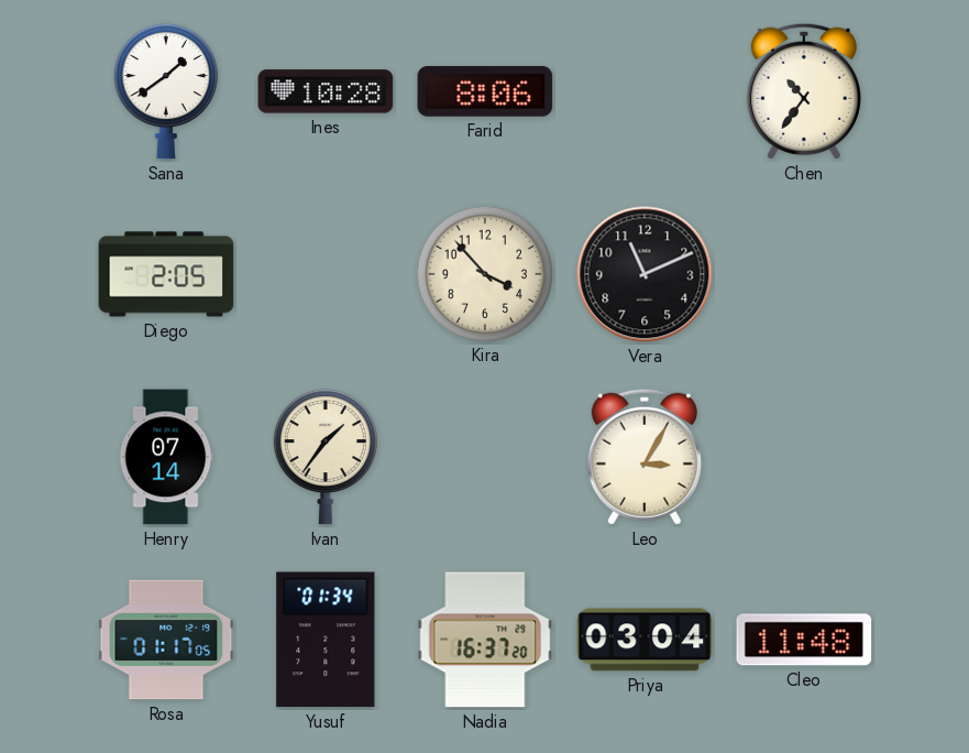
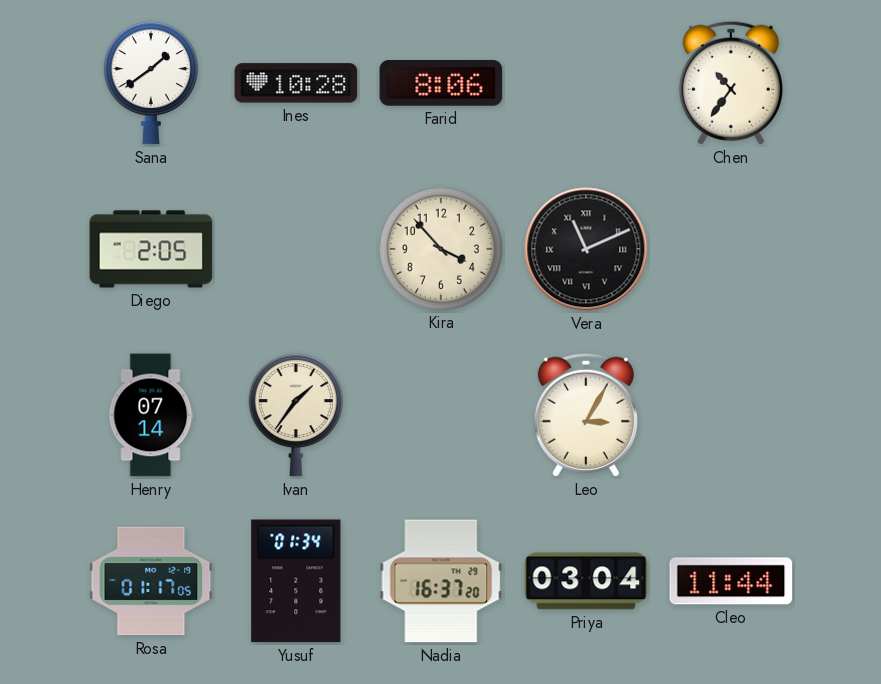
Vera numerals: Arabic -> Roman
Cleo: 11:48 -> 11:44
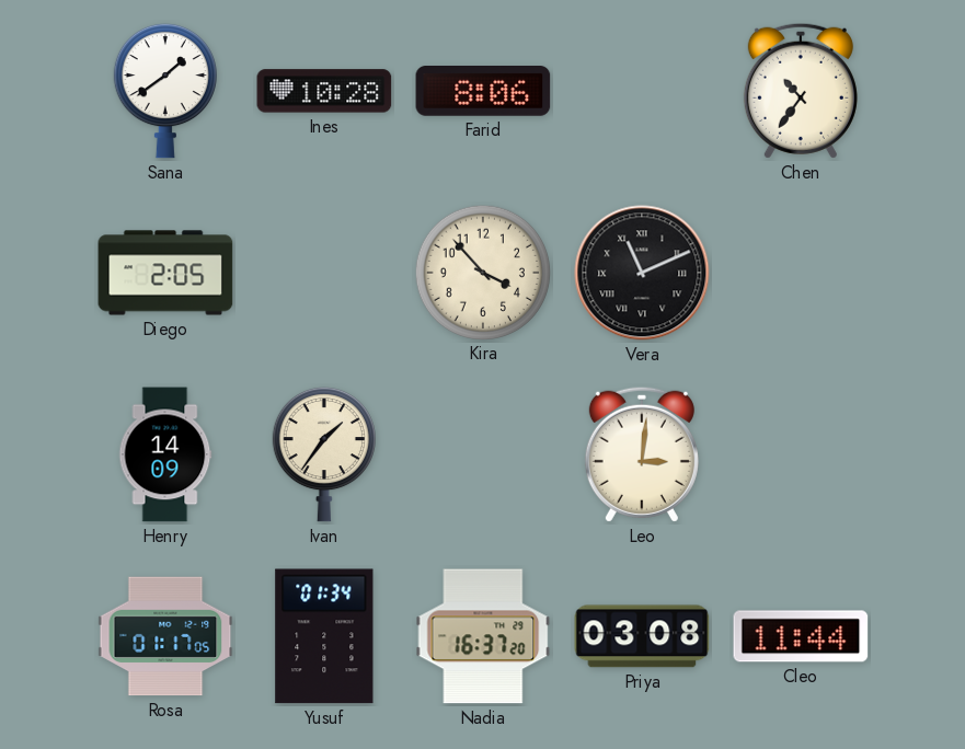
Henry: 07:14 -> 14:09
Leo: 3:05 -> 3:01
Priya: 03:04 -> 03:08
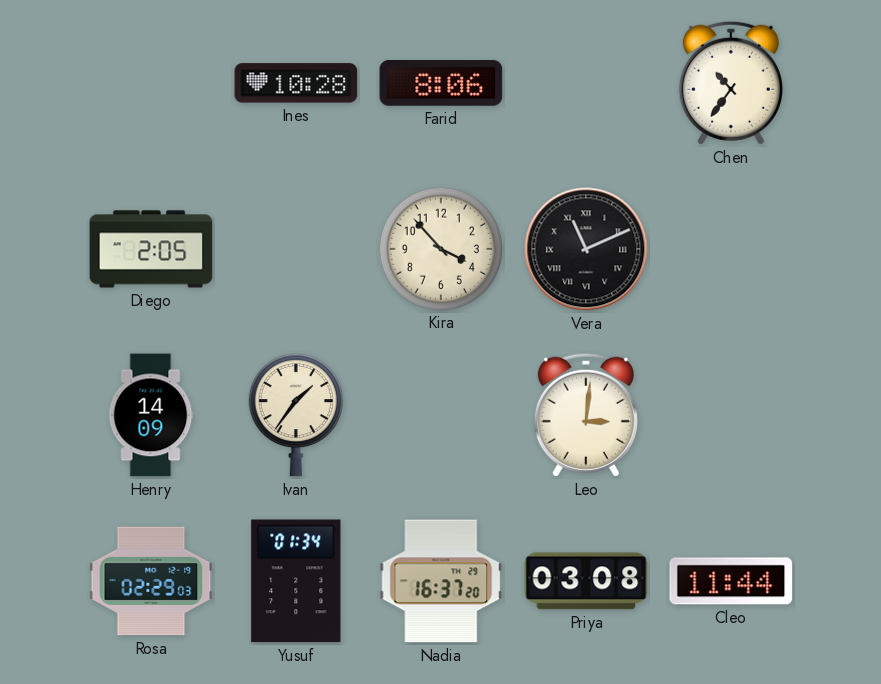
Sana: 1:39 -> none
Rosa: 01:17 -> 02:29
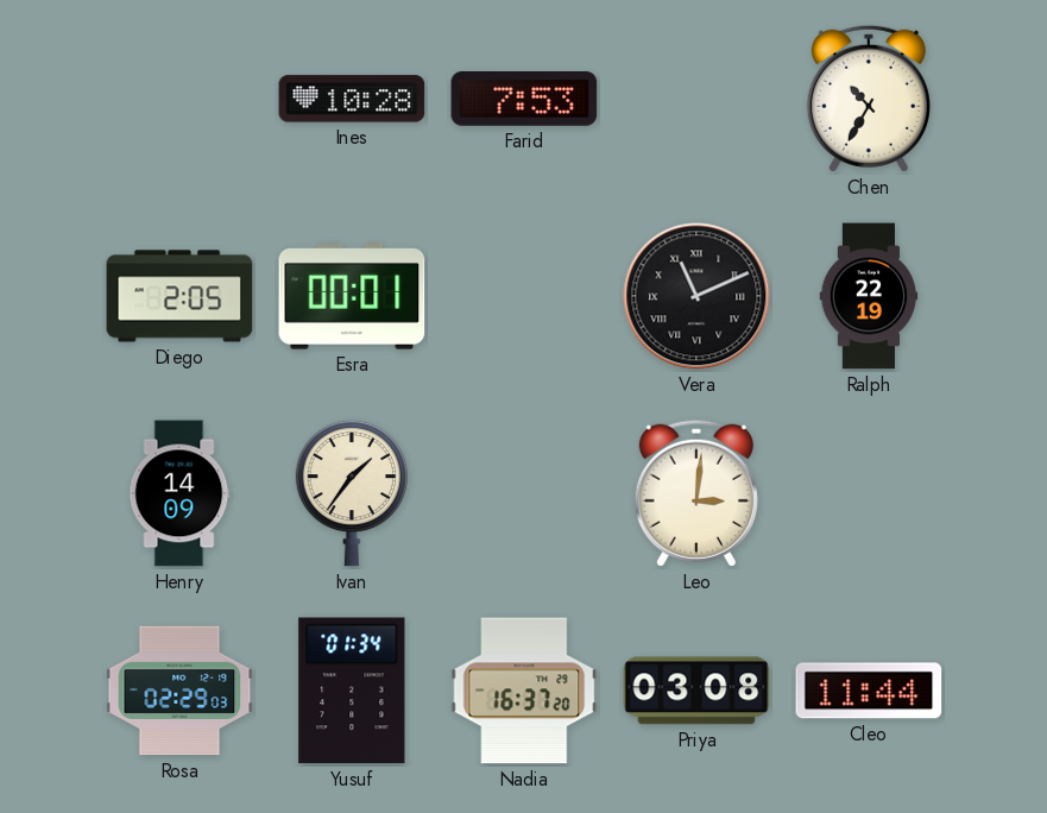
Farid: 8:06 -> 7:53
Chen: 10:36 -> 10:35
Esra: none -> 00:01
Kira: 3:53 -> none
Ralph: none -> 22:19
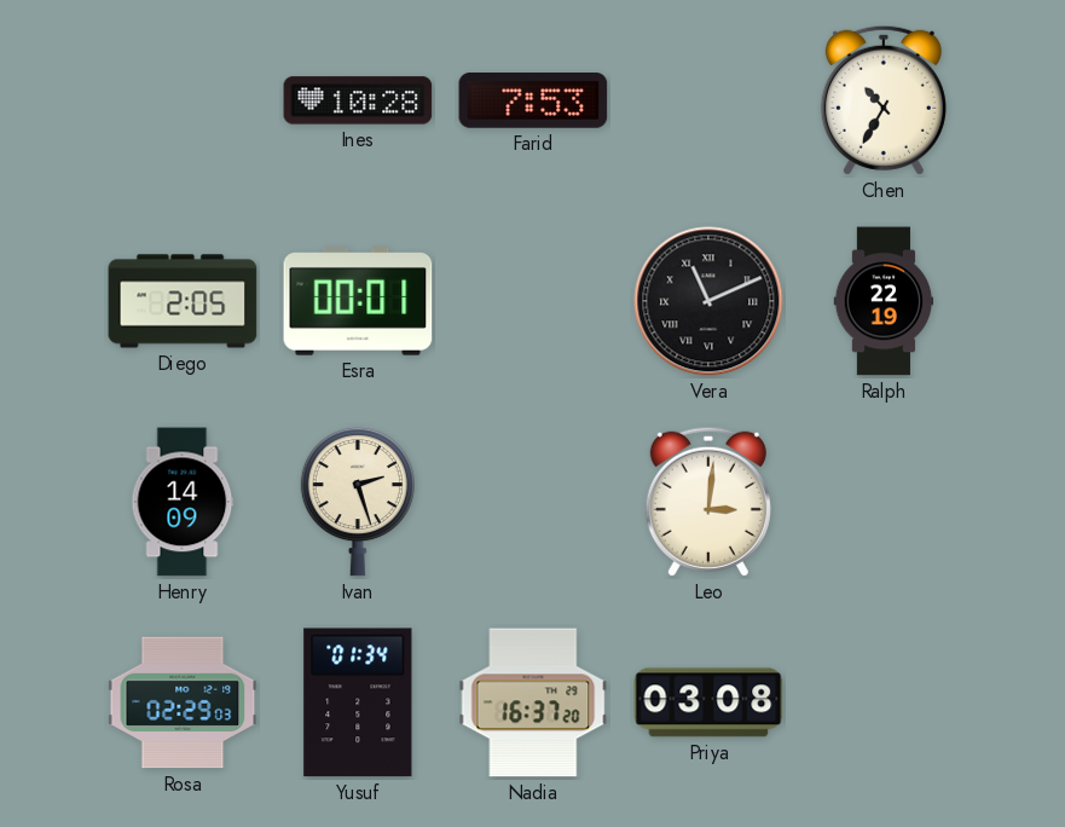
Ivan: 1:36 -> 2:27
Cleo: 11:44 -> none
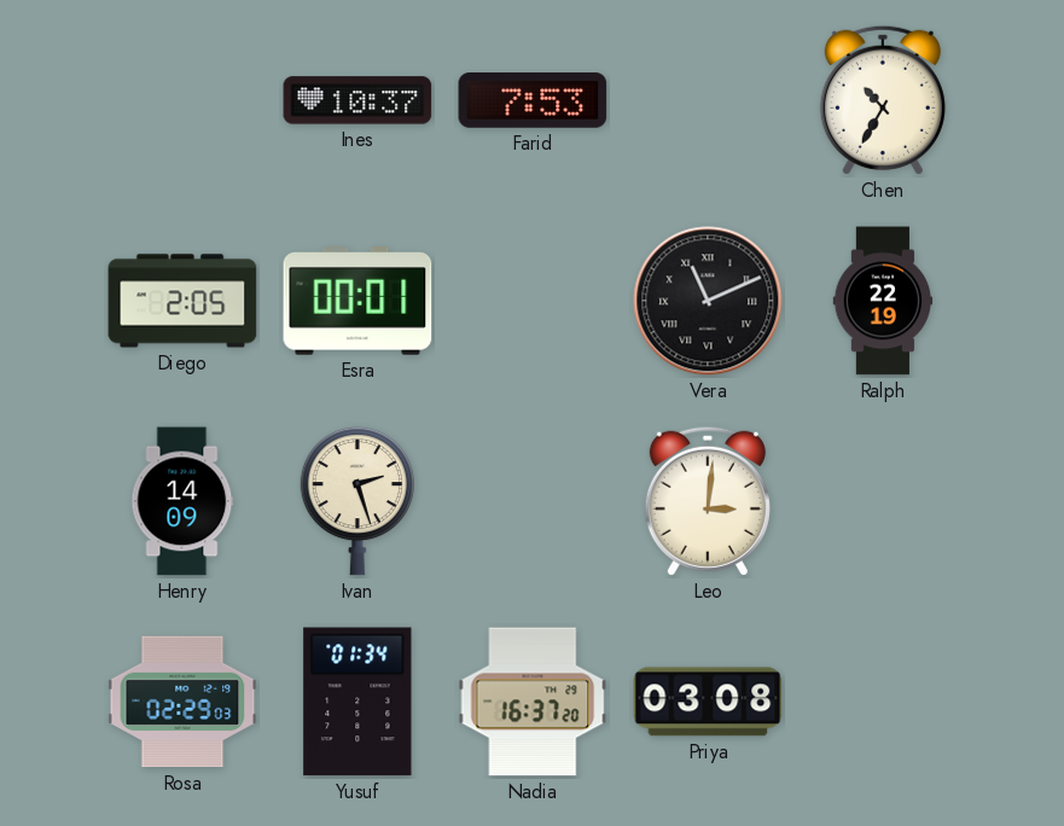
Ines: 10:28 -> 10:37
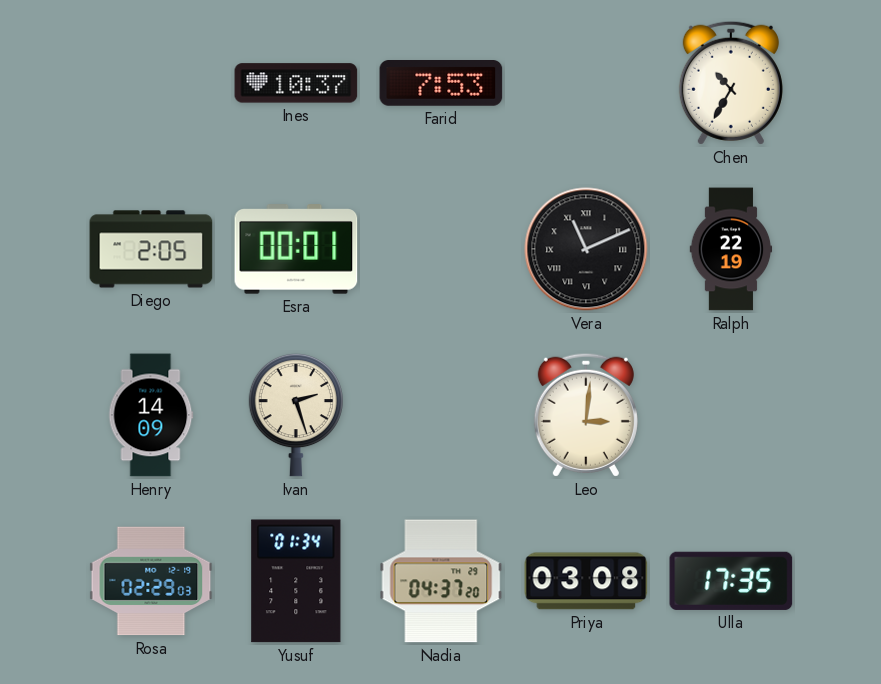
Nadia: 16:37 -> 04:37
Ulla: none -> 17:35
